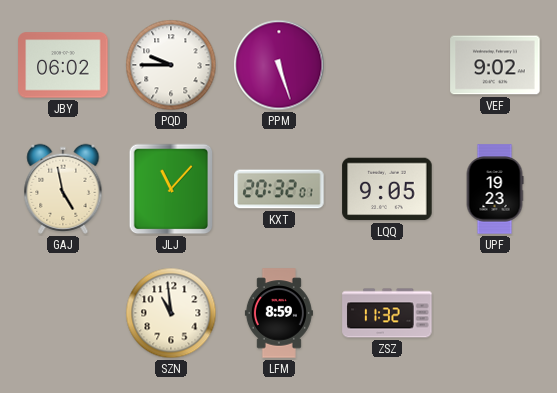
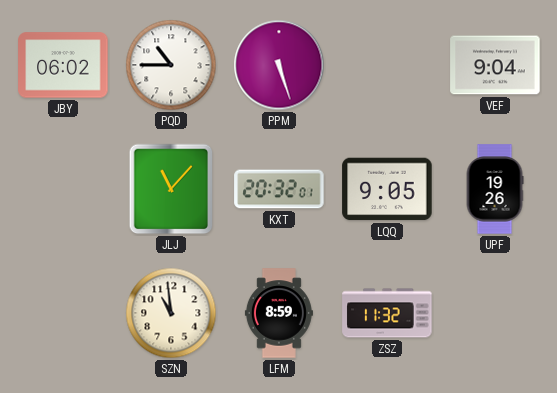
PQD: 9:45 -> 10:45
VEF: 9:02 -> 9:04
GAJ: 4:58 -> none
UPF: 19:23 -> 19:26
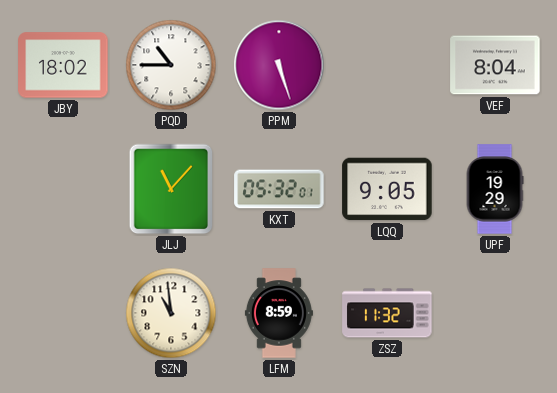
JBY: 06:02 -> 18:02
VEF: 9:04 -> 8:04
KXT: 20:32 -> 05:32
UPF: 19:26 -> 19:29
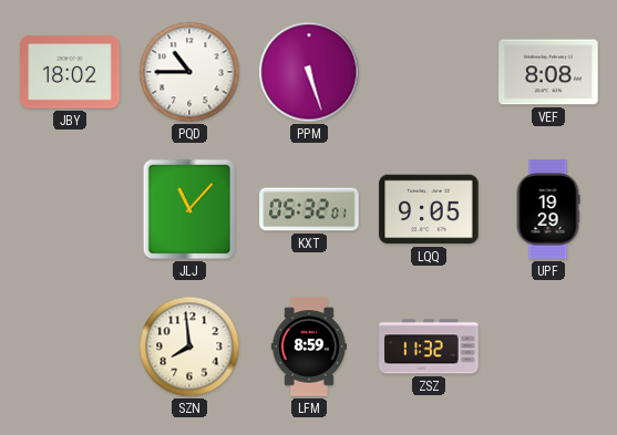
VEF: 8:04 -> 8:08
SZN: 10:59 -> 7:59
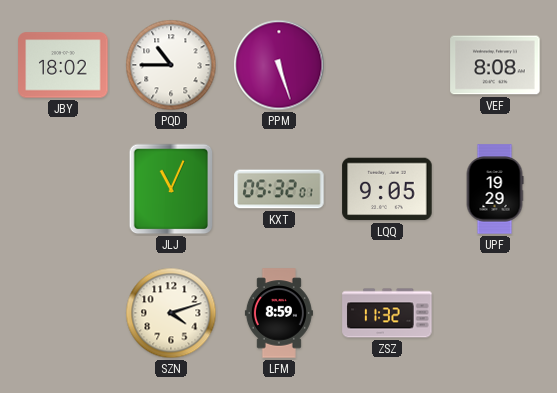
JLJ: 11:07 -> 11:04
SZN: 7:59 -> 4:12
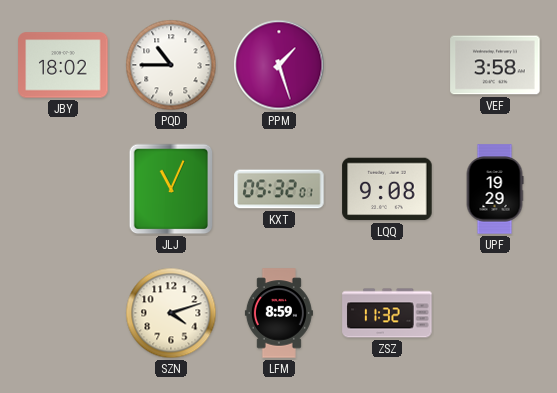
PPM: 5:27 -> 1:27
VEF: 8:08 -> 3:58
LQQ: 9:05 -> 9:08
